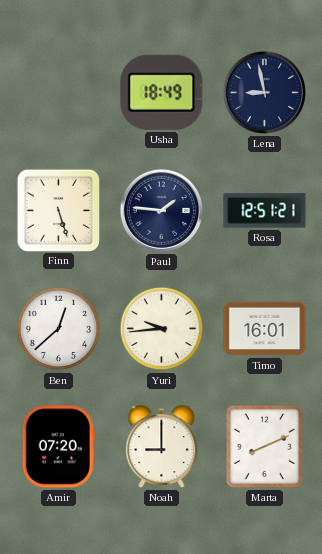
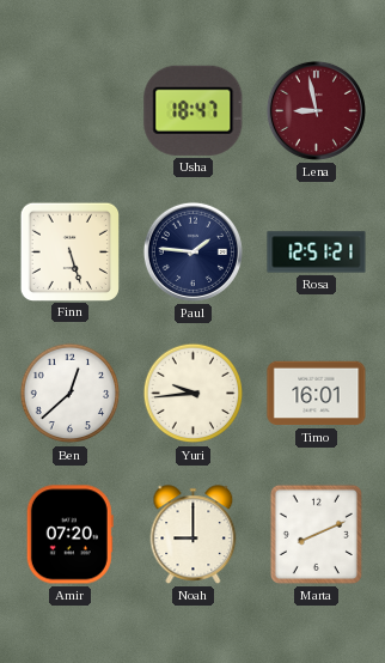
Usha: 18:49 -> 18:47
Lena dial: navy -> burgundy
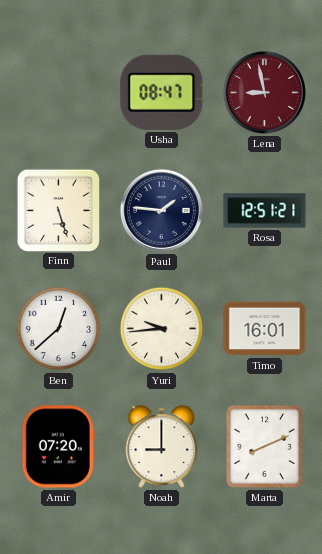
Usha: 18:47 -> 08:47
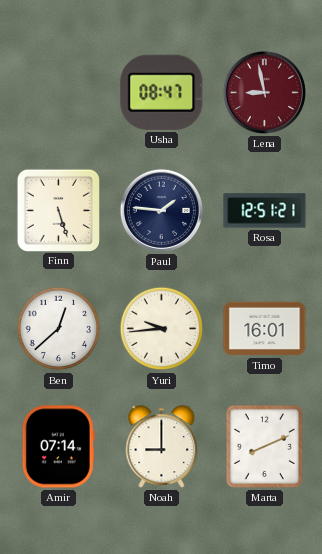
Amir: 07:20 -> 07:14
